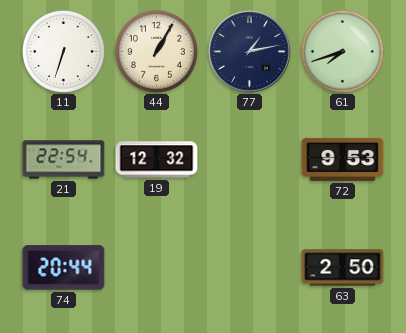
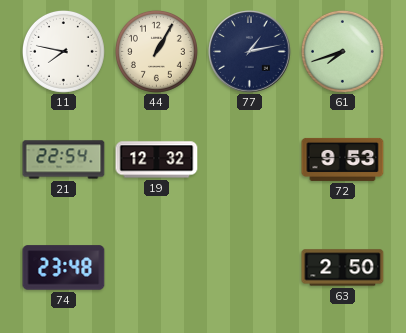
11: 6:33 -> 7:47
74: 20:44 -> 23:48
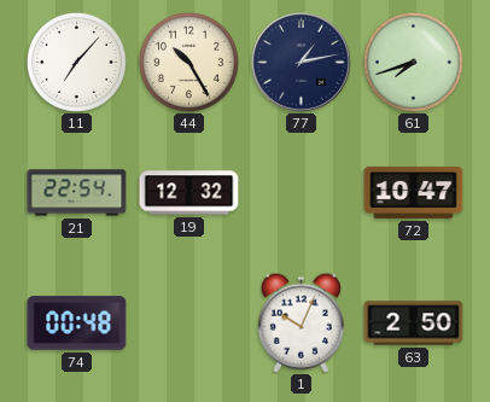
11: 7:47 -> 7:07
44: 1:05 -> 10:25
72: 9:53 -> 10:47
74: 23:48 -> 00:48
1: none -> 10:04
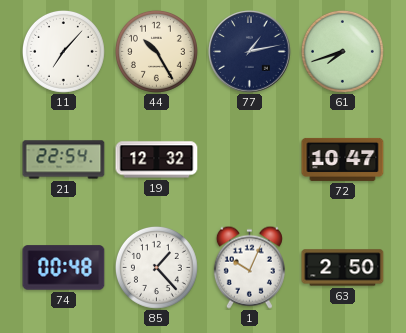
85: none -> 1:23
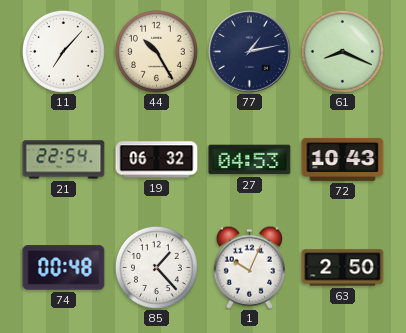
61: 7:42 -> 8:19
19: 12:32 -> 06:32
27: none -> 04:53
72: 10:47 -> 10:43
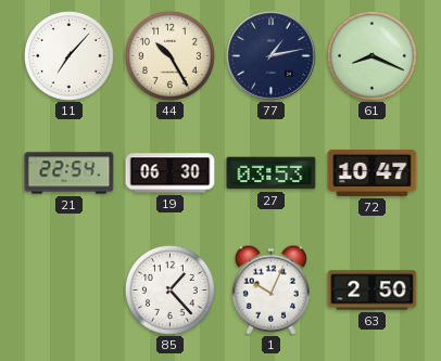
19: 06:32 -> 06:30
27: 04:53 -> 03:53
72: 10:43 -> 10:47
74: 00:48 -> none
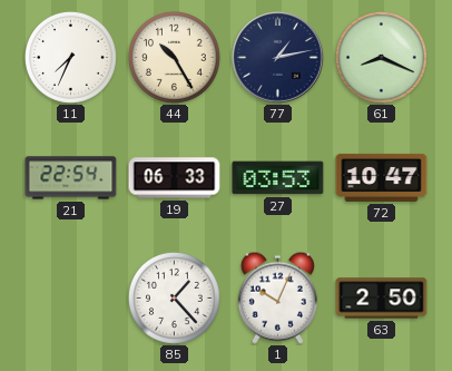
11: 7:07 -> 7:34
19: 06:30 -> 06:33
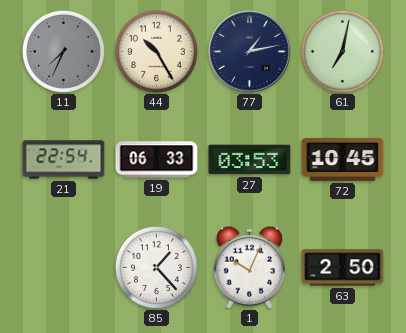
11 dial: white -> grey
61: 8:19 -> 7:02
72: 10:47 -> 10:45
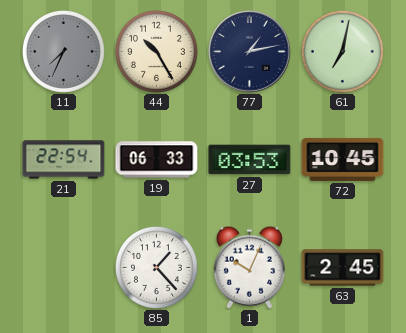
63: 2:50 -> 2:45
